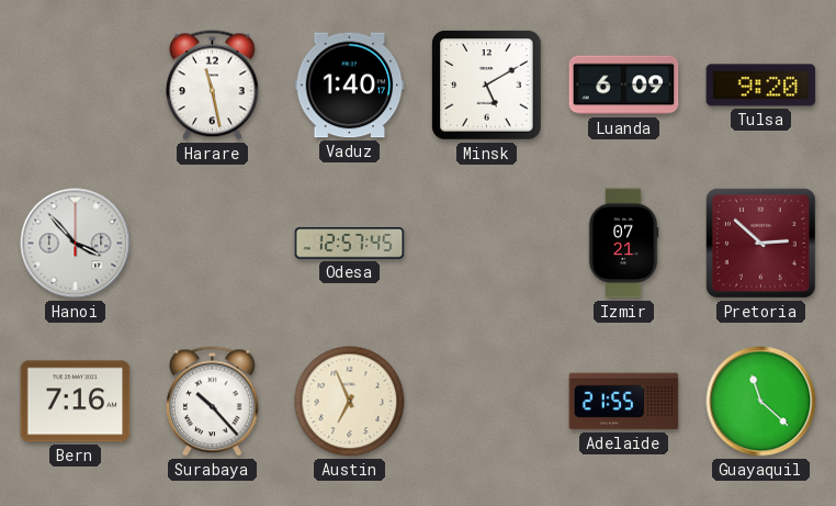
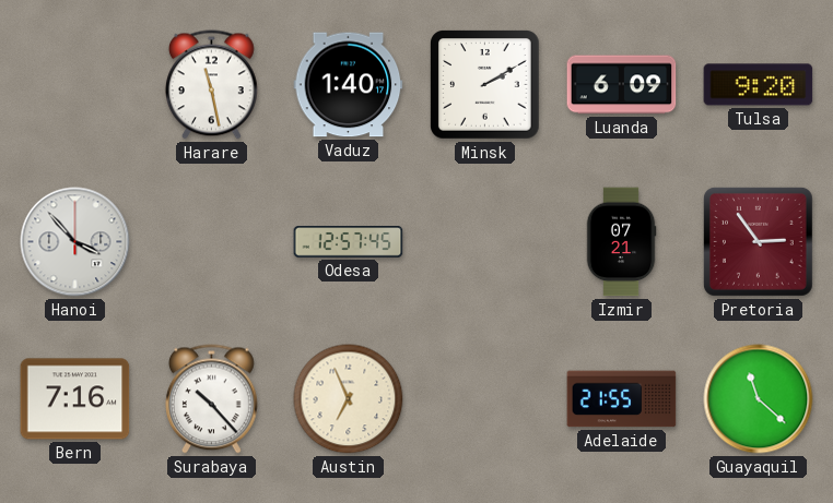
Minsk: 5:10 -> 2:10
Pretoria: 2:52 -> 2:54
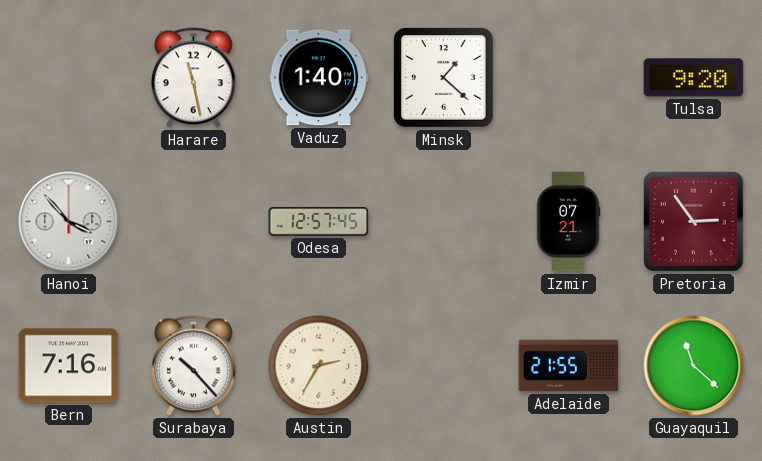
Minsk: 2:10 -> 1:22
Luanda: 6:09 -> none
Austin: 6:56 -> 2:35
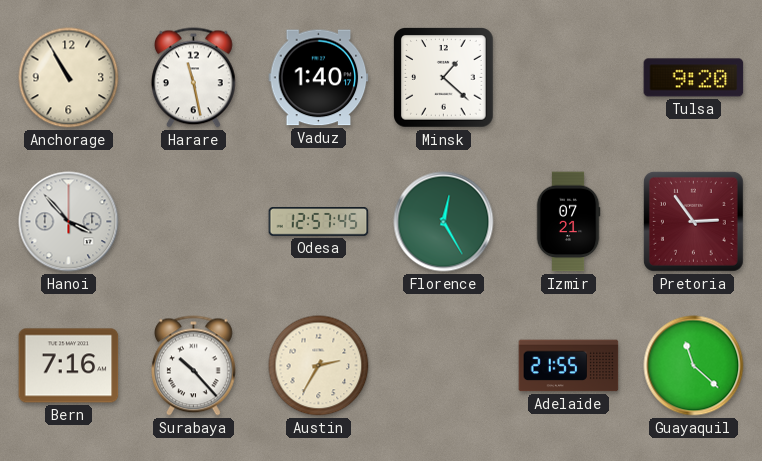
Anchorage: none -> 10:55
Florence: none -> 12:25
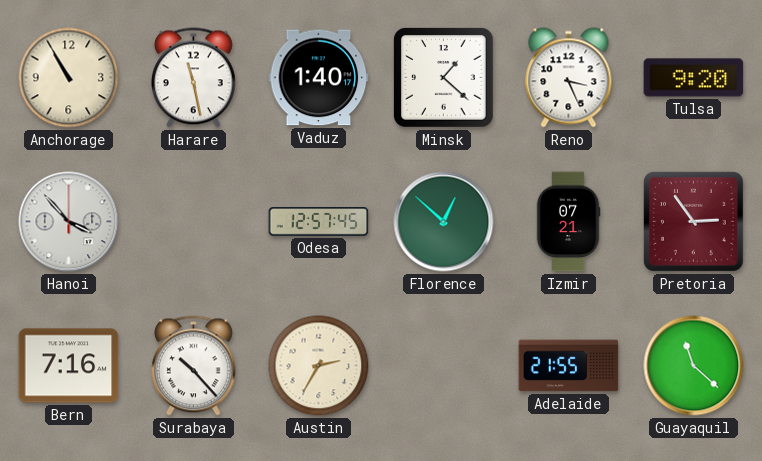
Reno: none -> 3:26
Florence: 12:25 -> 12:52
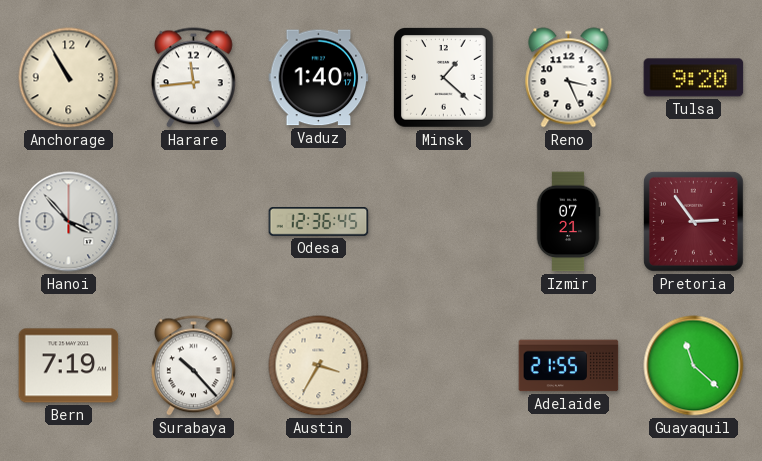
Harare: 11:28 -> 11:44
Odesa: 12:57 -> 12:36
Florence: 12:52 -> none
Bern: 7:16 -> 7:19
Austin: 2:35 -> 3:35
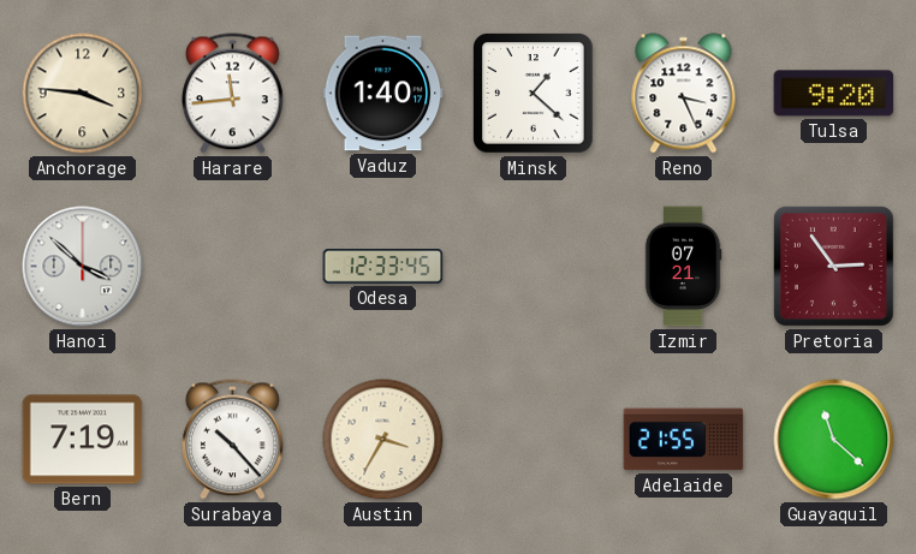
Anchorage: 10:55 -> 3:46
Hanoi: 3:53 -> 3:52
Odesa: 12:36 -> 12:33
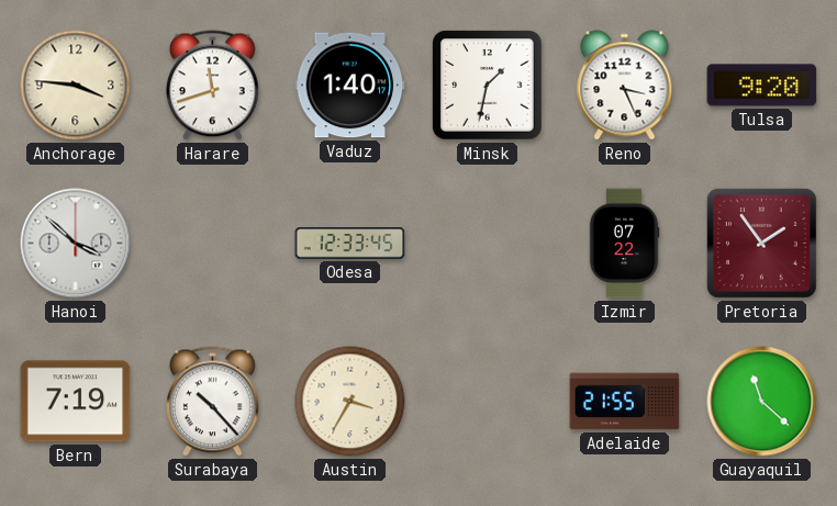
Harare: 11:44 -> 11:42
Minsk: 1:22 -> 1:32
Izmir: 07:21 -> 07:22
Pretoria: 2:54 -> 1:54
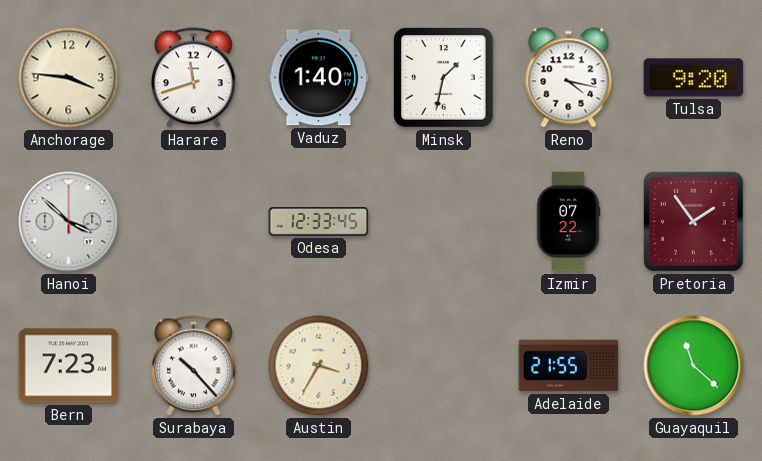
Reno: 3:26 -> 4:17
Bern: 7:19 -> 7:23
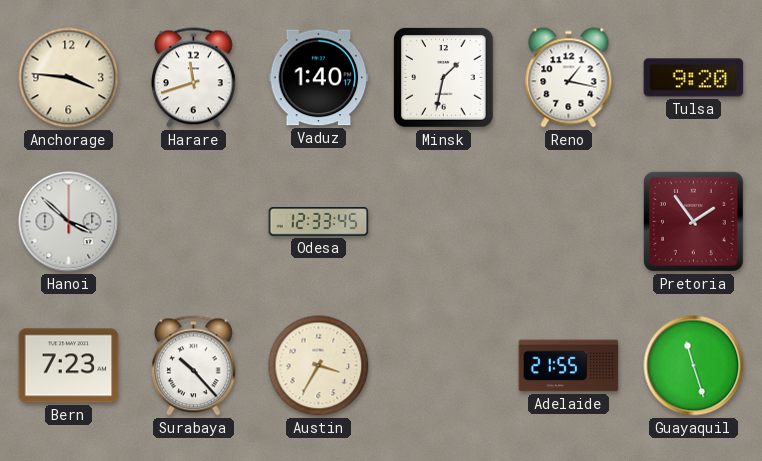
Reno: 4:17 -> 1:17
Izmir: 07:22 -> none
Guayaquil: 11:22 -> 11:27
